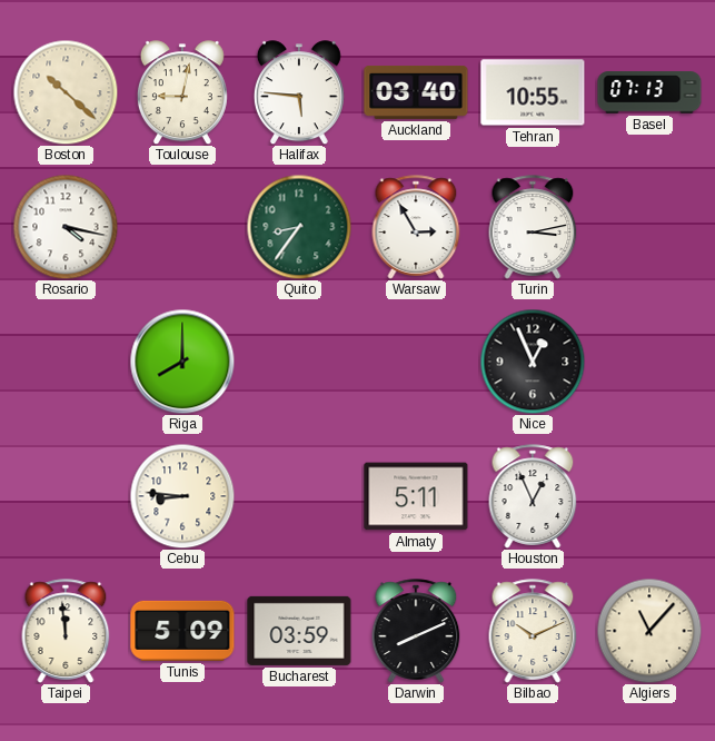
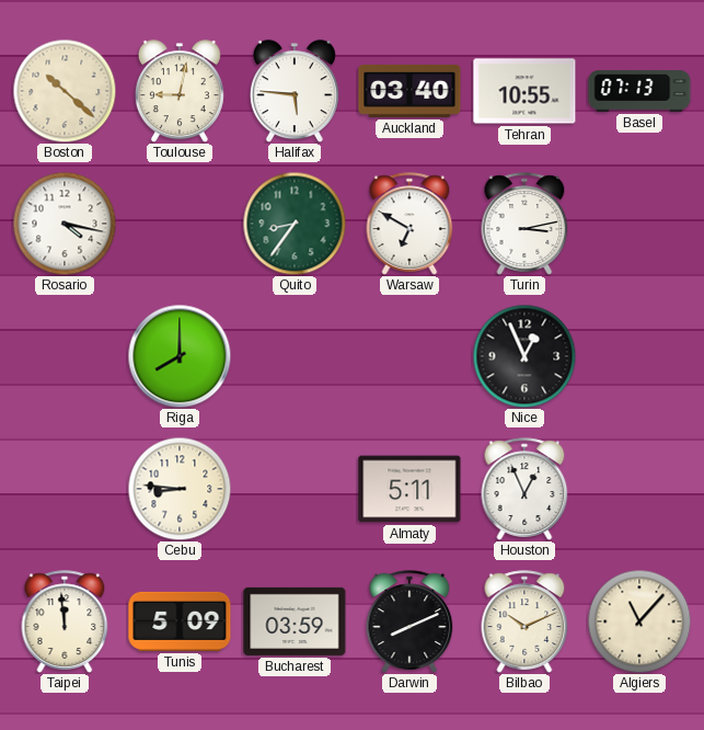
Warsaw: 2:55 -> 6:50
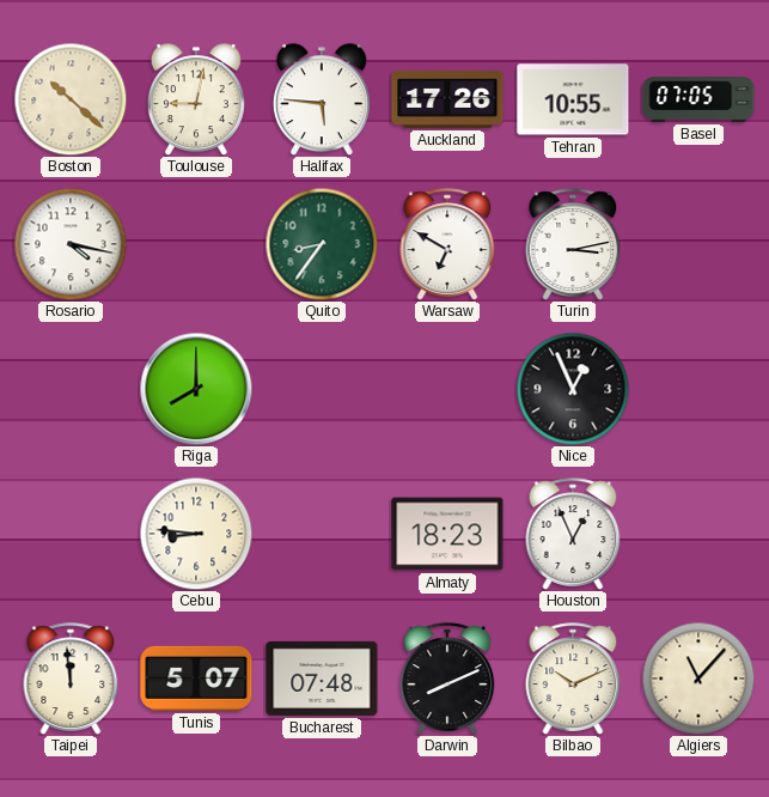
Auckland: 03:40 -> 17:26
Basel: 07:13 -> 07:05
Almaty: 5:11 -> 18:23
Tunis: 5:09 -> 5:07
Bucharest: 03:59 -> 07:48
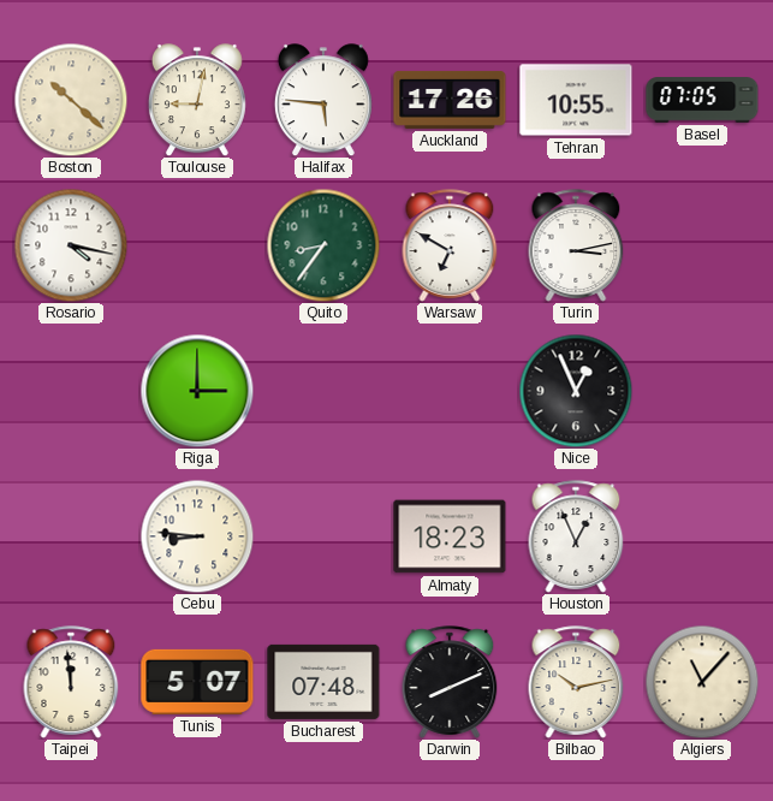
Riga: 8:00 -> 3:00
Bilbao: 10:11 -> 10:13
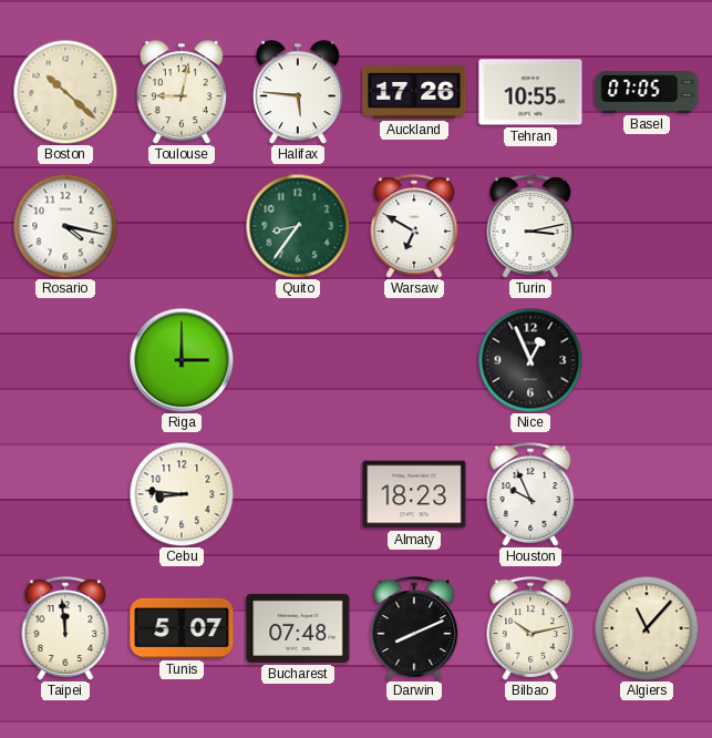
Houston: 12:56 -> 9:56
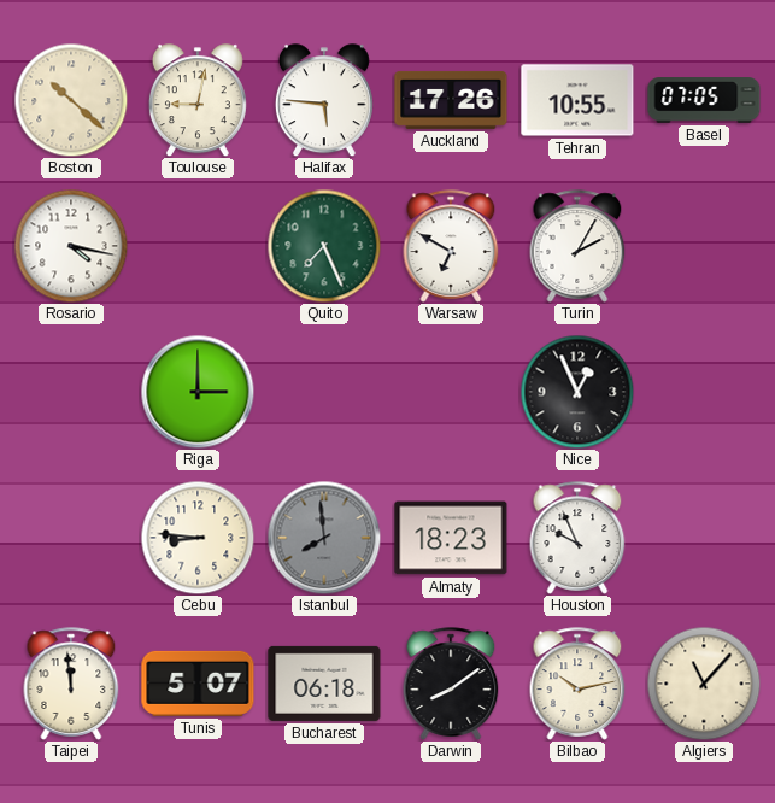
Quito: 8:36 -> 7:26
Turin: 3:13 -> 2:05
Istanbul: none -> 7:59
Bucharest: 07:48 -> 06:18
Darwin: 8:11 -> 8:09
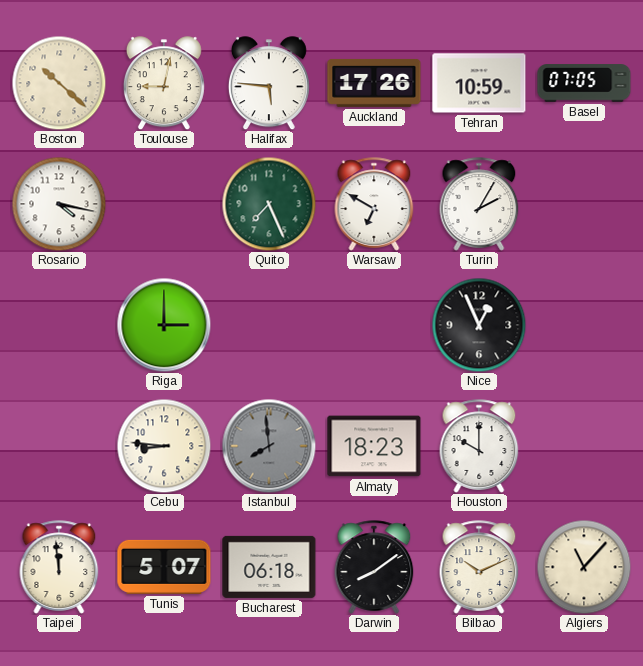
Tehran: 10:55 -> 10:59
Houston: 9:56 -> 10:00
Bilbao: 10:13 -> 10:11
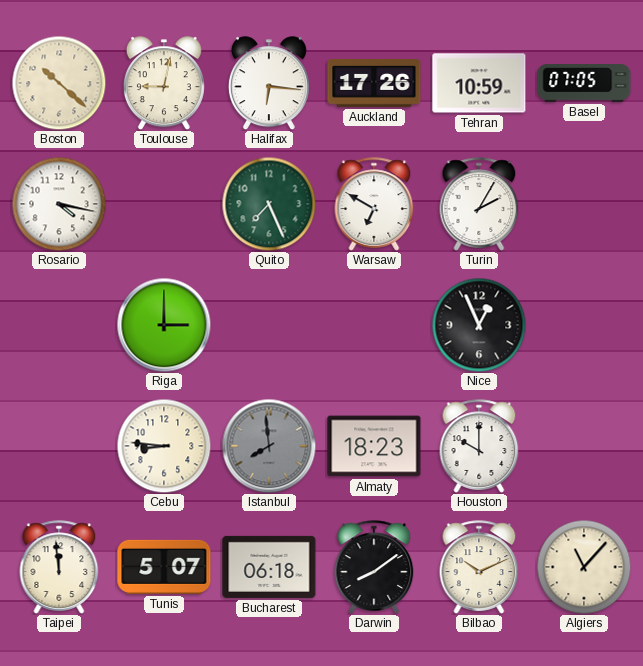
Halifax: 5:46 -> 6:16
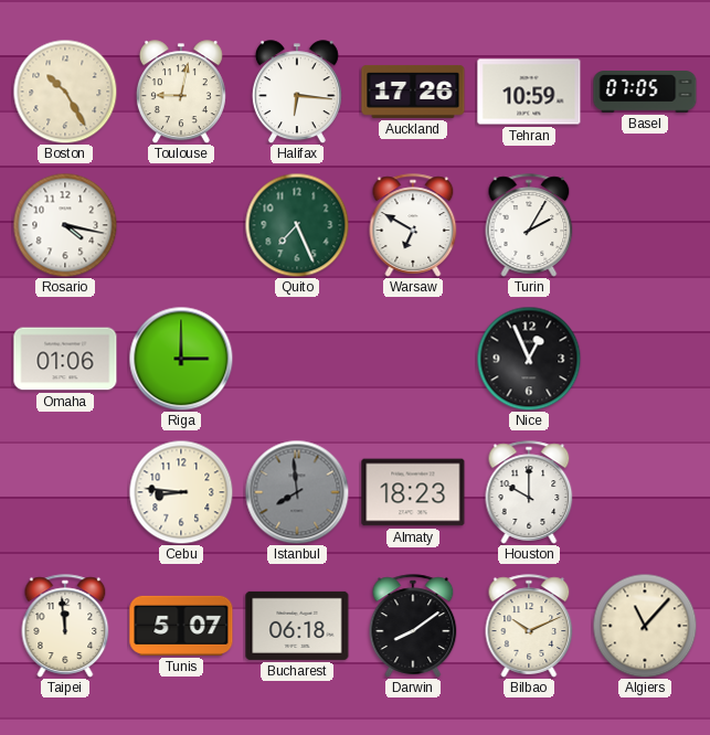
Boston: 10:22 -> 10:25
Omaha: none -> 01:06
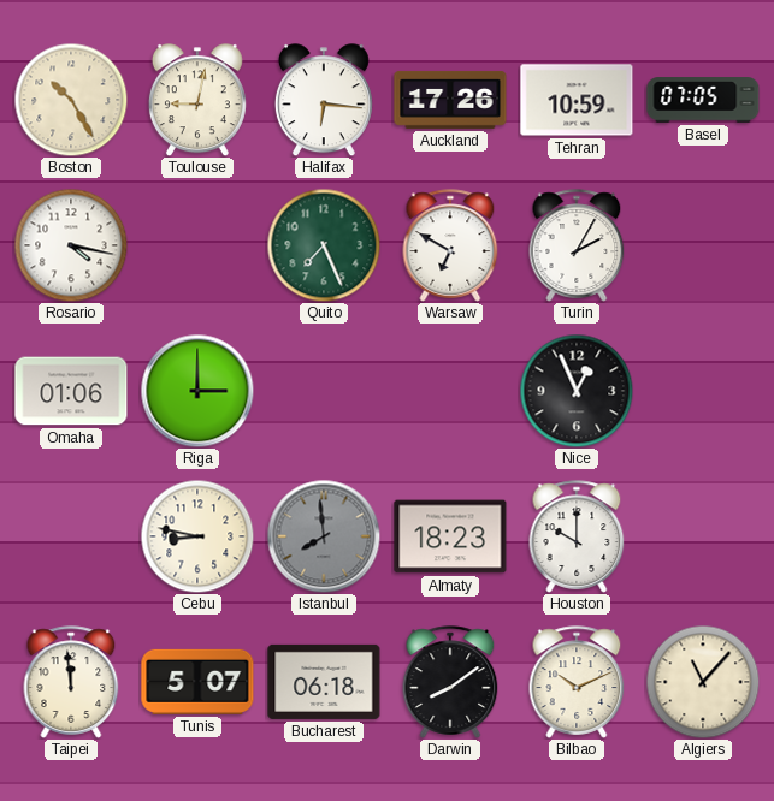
Cebu: 8:46 -> 8:47
